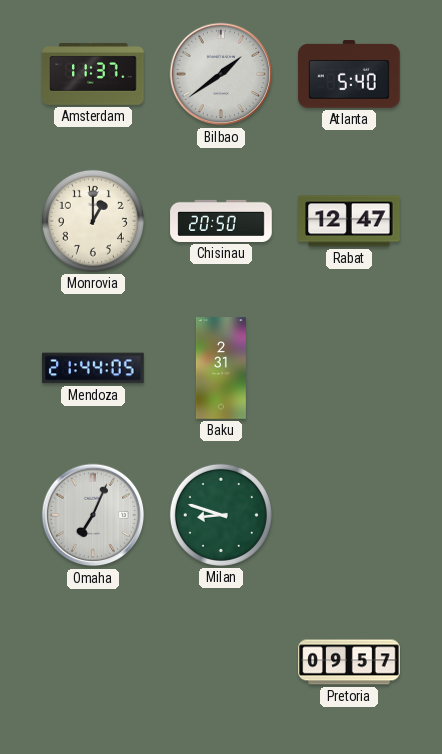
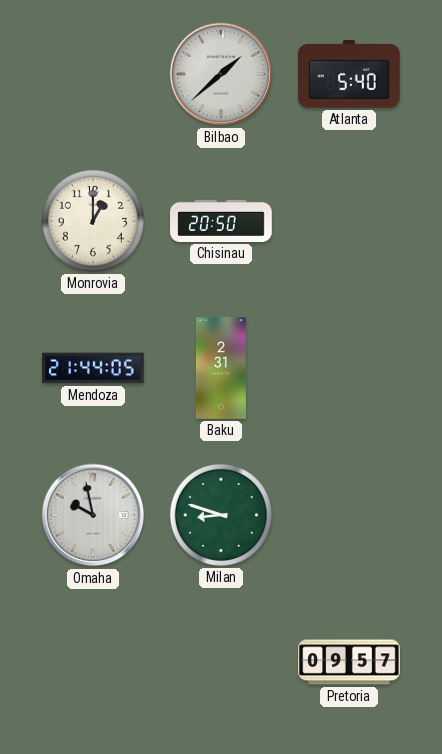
Amsterdam: 11:37 -> none
Bilbao: 1:39 -> 1:38
Rabat: 12:47 -> none
Omaha: 7:04 -> 9:58
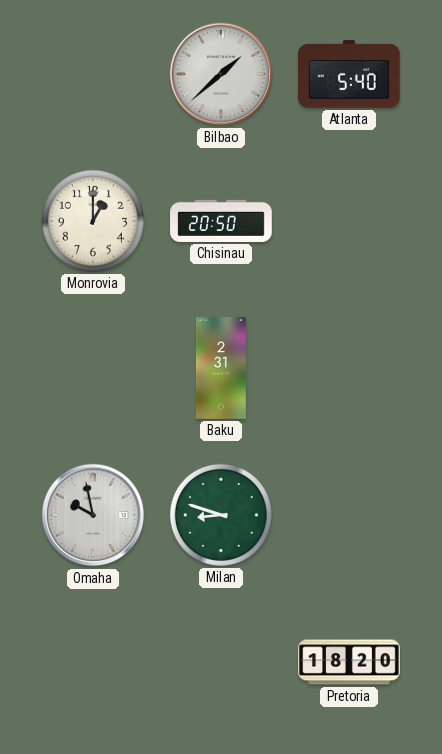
Mendoza: 21:44 -> none
Pretoria: 09:57 -> 18:20
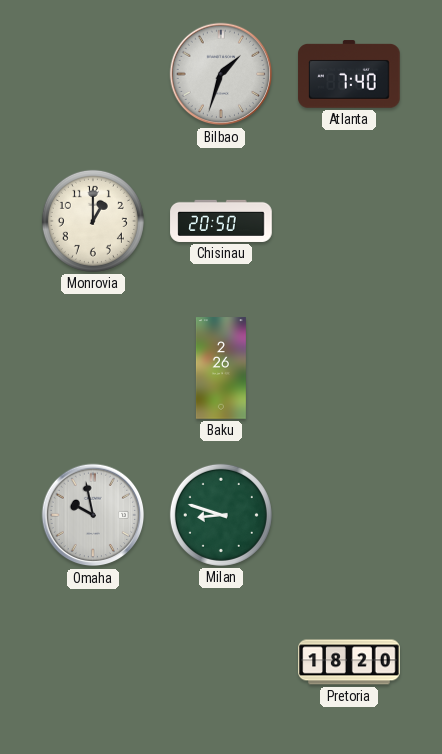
Bilbao: 1:38 -> 1:33
Atlanta: 5:40 -> 7:40
Baku: 2:31 -> 2:26
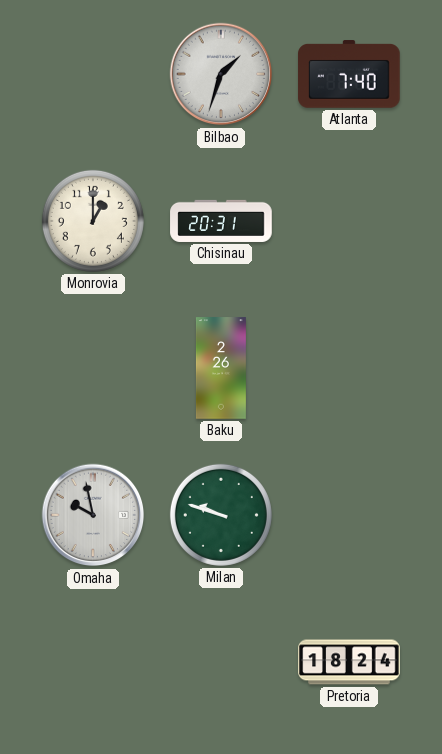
Chisinau: 20:50 -> 20:31
Milan: 8:48 -> 9:48
Pretoria: 18:20 -> 18:24
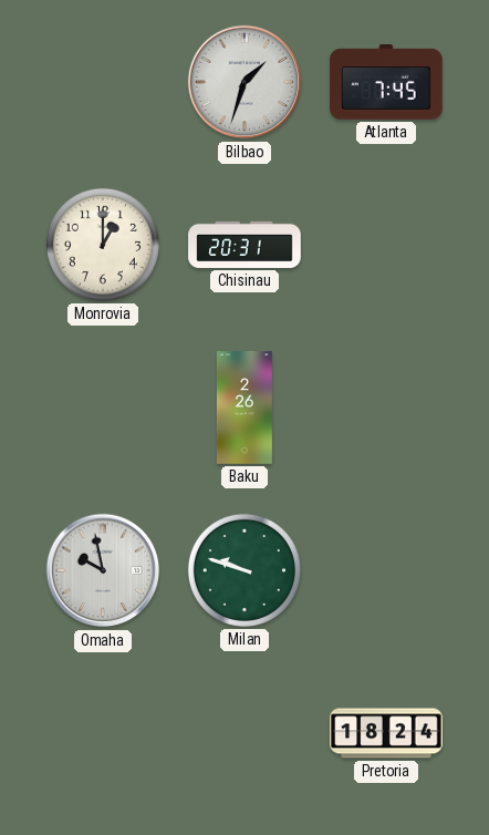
Atlanta: 7:40 -> 7:45
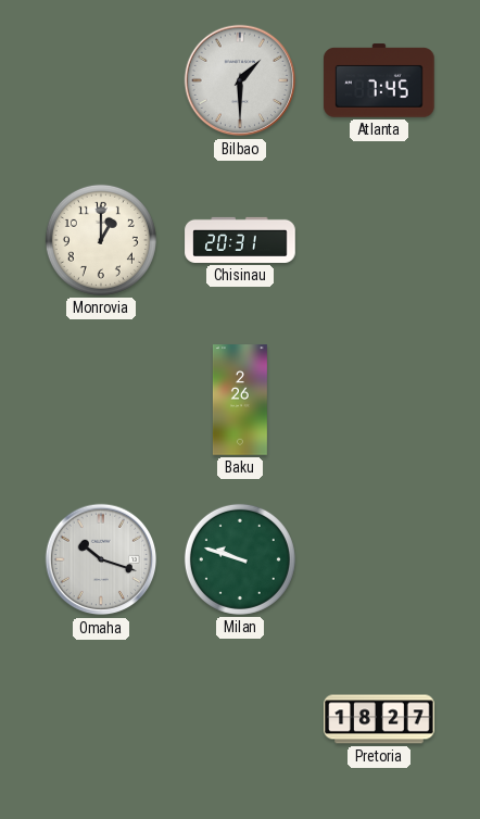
Bilbao: 1:33 -> 1:30
Omaha: 9:58 -> 10:18
Pretoria: 18:24 -> 18:27
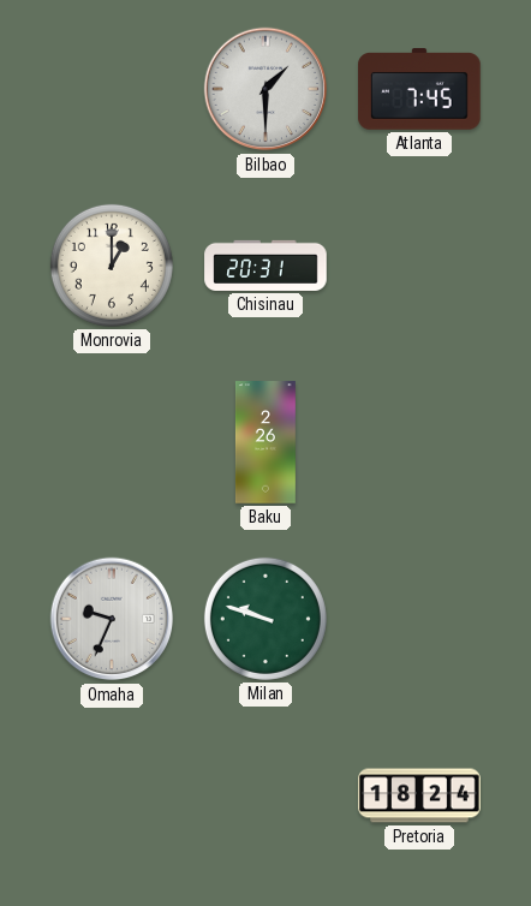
Omaha: 10:18 -> 9:34
Pretoria: 18:27 -> 18:24
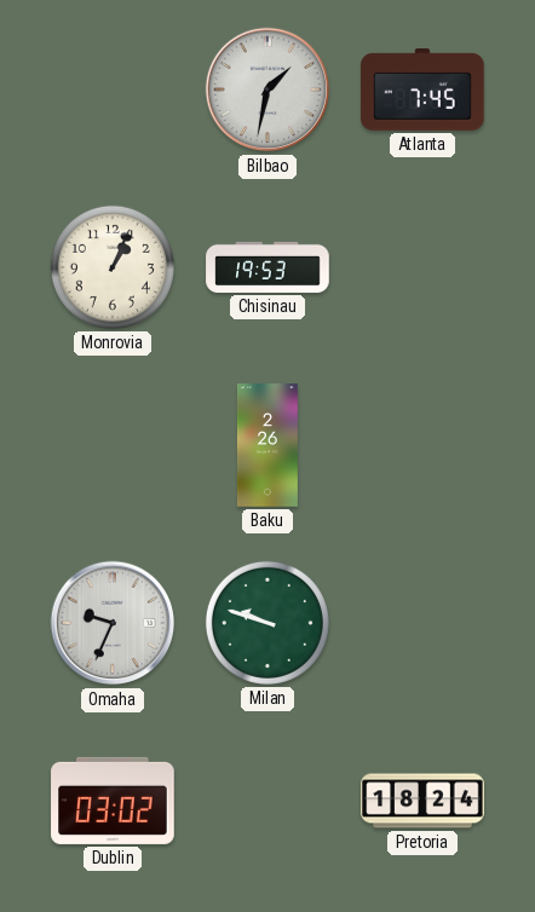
Bilbao: 1:30 -> 1:32
Monrovia: 1:00 -> 1:04
Chisinau: 20:31 -> 19:53
Dublin: none -> 03:02
